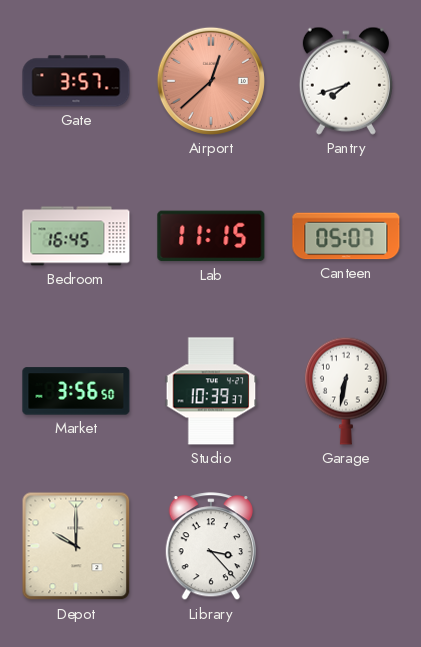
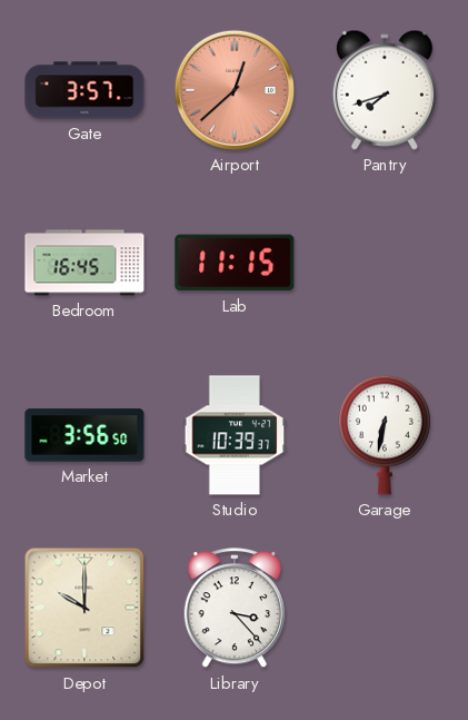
Canteen: 05:07 -> none
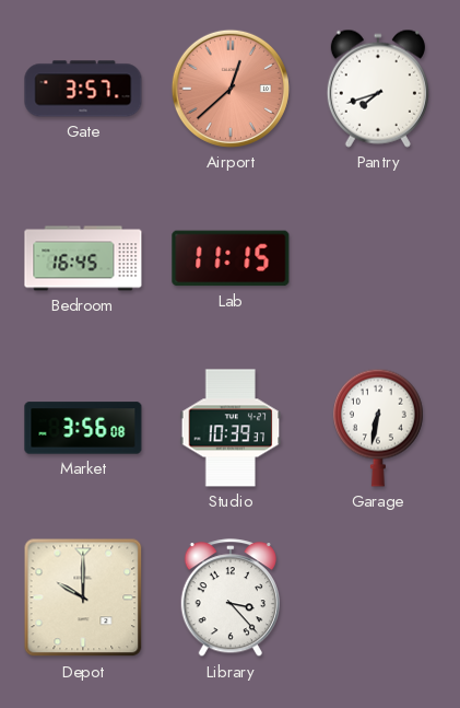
Market: 3:56:50 -> 3:56:08
